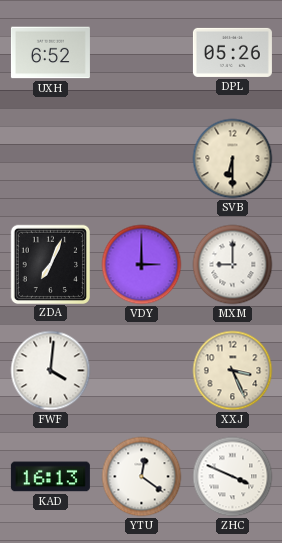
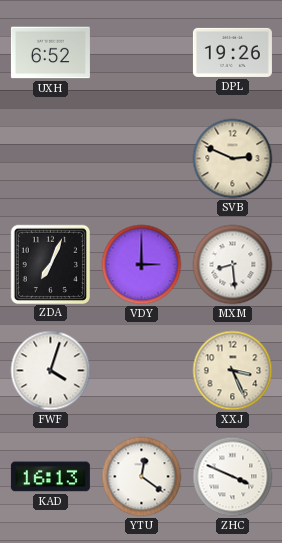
DPL: 05:26 -> 19:26
SVB: 6:30 -> 2:49
MXM: 9:00 -> 8:29
FWF: 4:01 -> 4:03
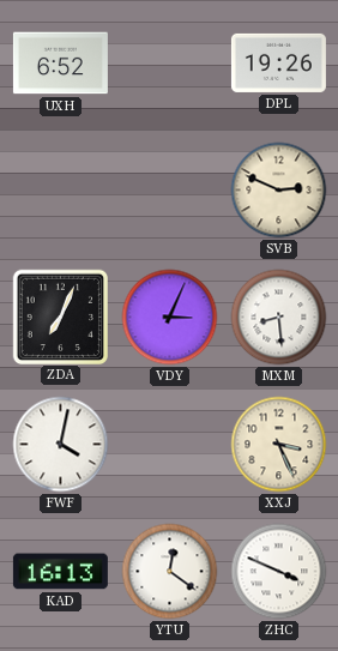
VDY: 3:00 -> 3:04
FWF: 4:03 -> 4:02
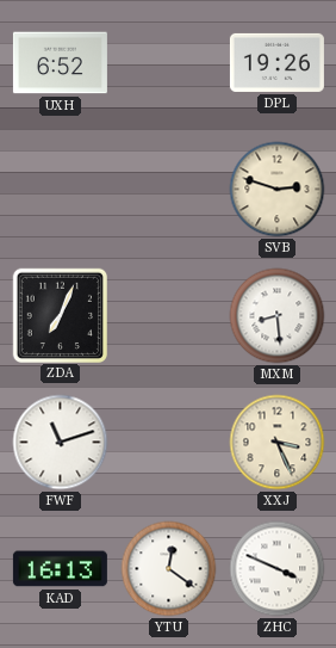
SVB: 2:49 -> 2:48
VDY: 3:04 -> none
FWF: 4:02 -> 11:12
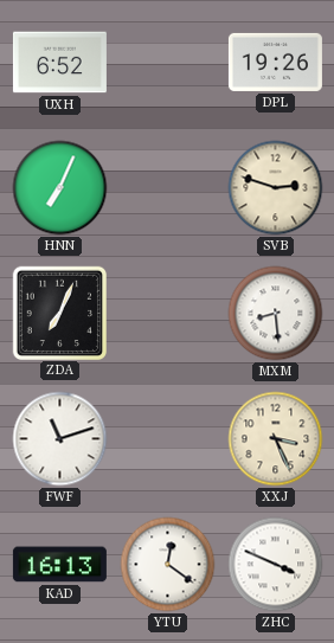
HNN: none -> 7:04
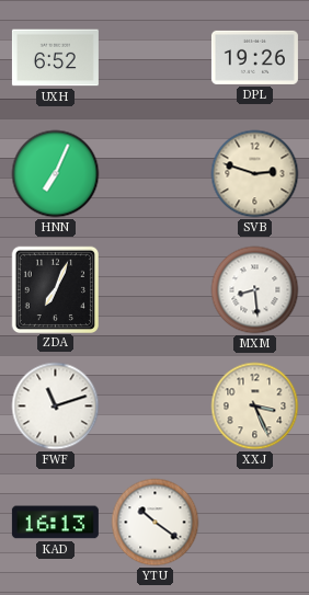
YTU: 12:21 -> 10:21
ZHC: 3:49 -> none
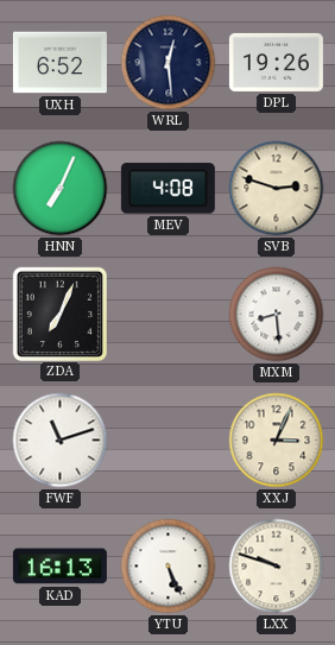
WRL: none -> 12:29
MEV: none -> 4:08
XXJ: 3:26 -> 3:04
YTU: 10:21 -> 5:26
LXX: none -> 9:48
